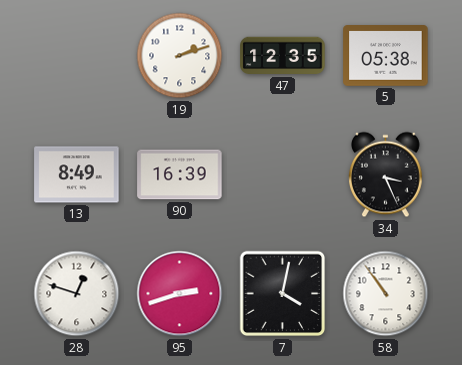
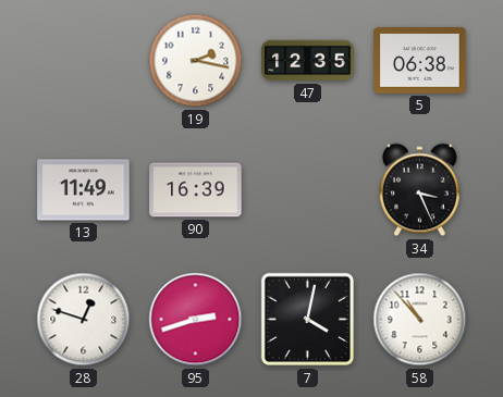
19: 2:12 -> 2:17
5: 05:38 -> 06:38
13: 8:49 -> 11:49
58: 10:54 -> 10:53
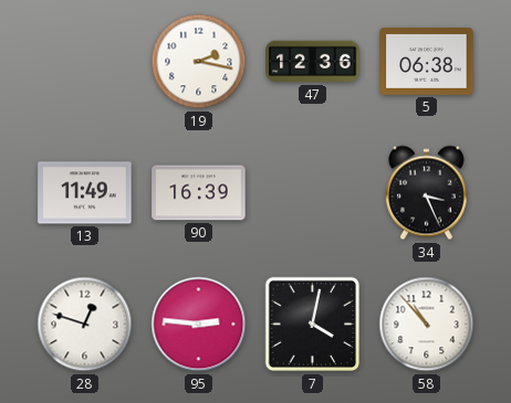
47: 12:35 -> 12:36
95: 2:42 -> 2:46
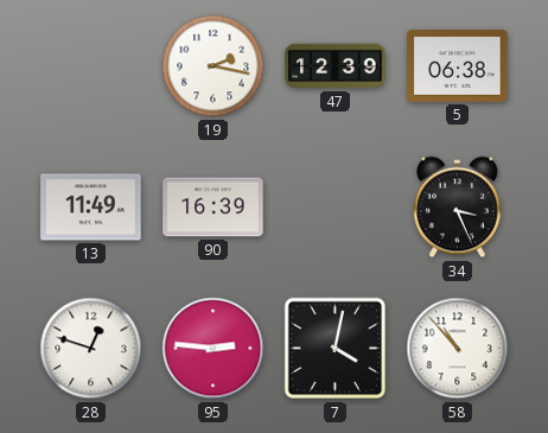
47: 12:36 -> 12:39
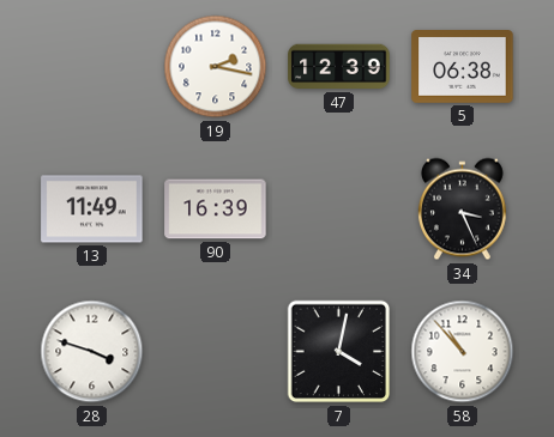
28: 12:48 -> 3:48
95: 2:46 -> none
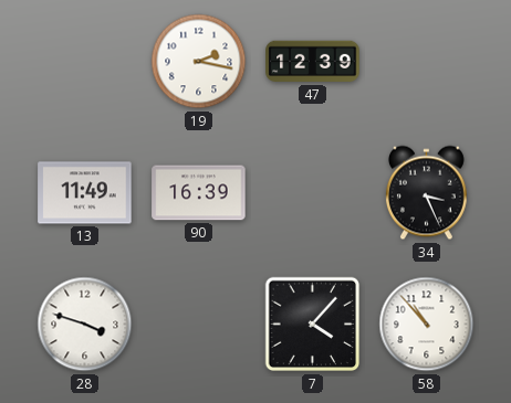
5: 06:38 -> none
7: 4:02 -> 4:07
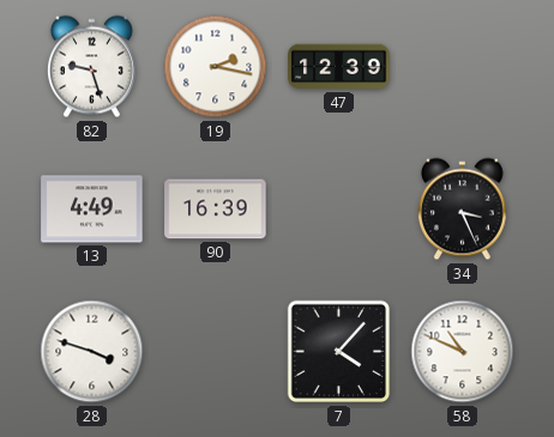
82: none -> 9:27
13: 11:49 -> 4:49
58: 10:53 -> 10:49
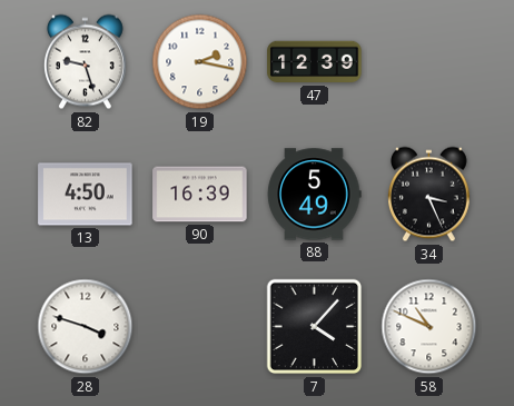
13: 4:49 -> 4:50
88: none -> 5:49
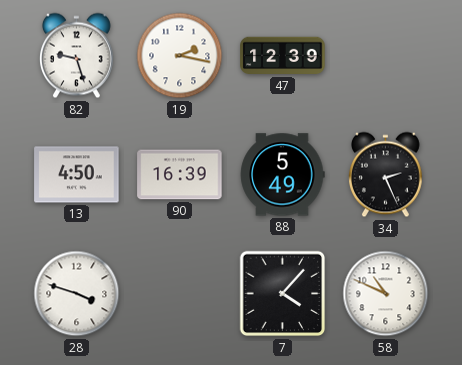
34: 3:26 -> 2:26
